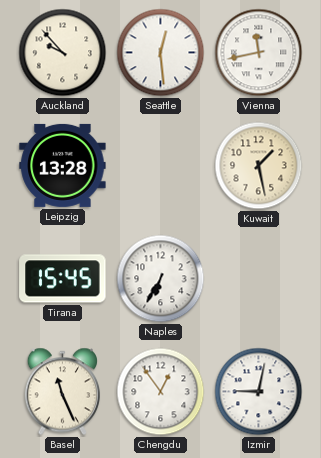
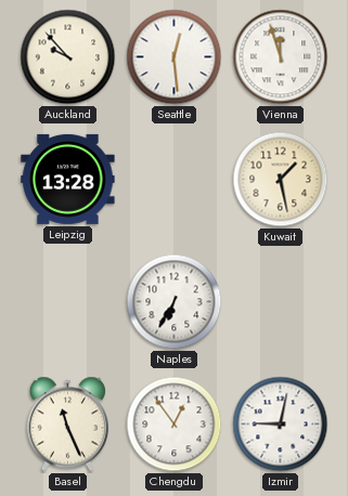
Vienna: 11:43 -> 11:57
Tirana: 15:45 -> none
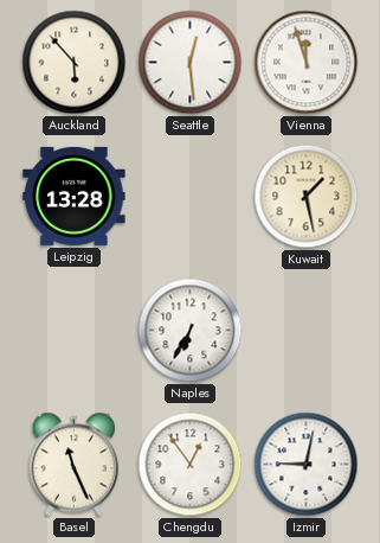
Auckland: 9:53 -> 5:53
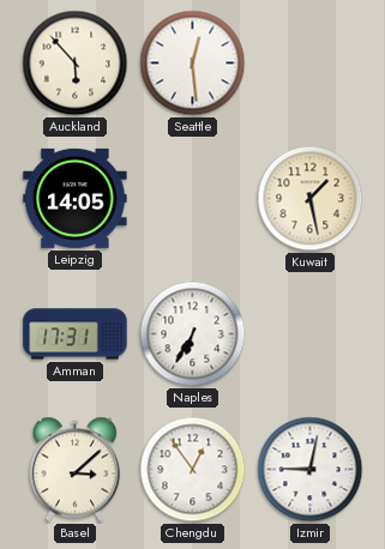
Vienna: 11:57 -> none
Leipzig: 13:28 -> 14:05
Amman: none -> 17:31
Basel: 11:26 -> 3:08
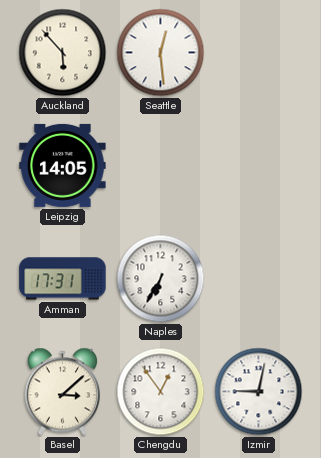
Kuwait: 1:28 -> none
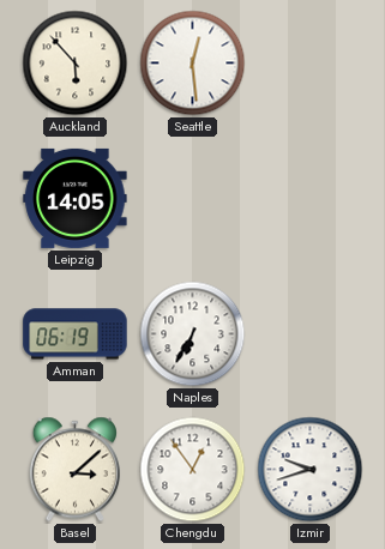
Amman: 17:31 -> 06:19
Izmir: 9:02 -> 9:42
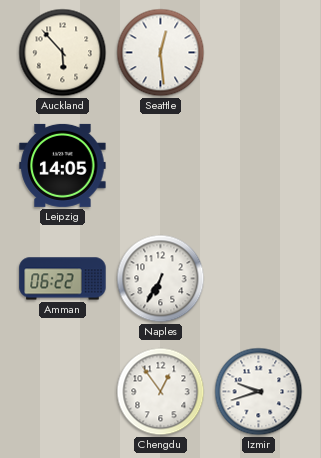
Amman: 06:19 -> 06:22
Basel: 3:08 -> none
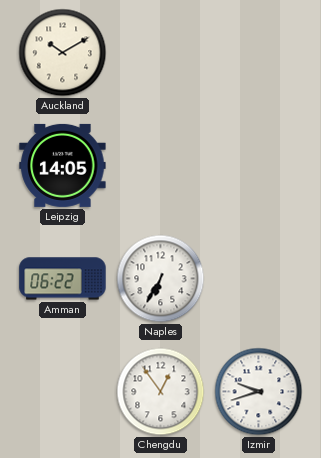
Auckland: 5:53 -> 10:10
Seattle: 12:29 -> none
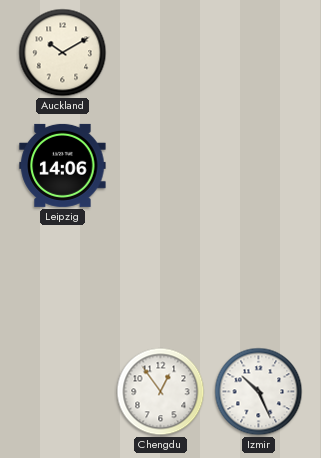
Leipzig: 14:05 -> 14:06
Amman: 06:22 -> none
Naples: 6:35 -> none
Izmir: 9:42 -> 10:26
